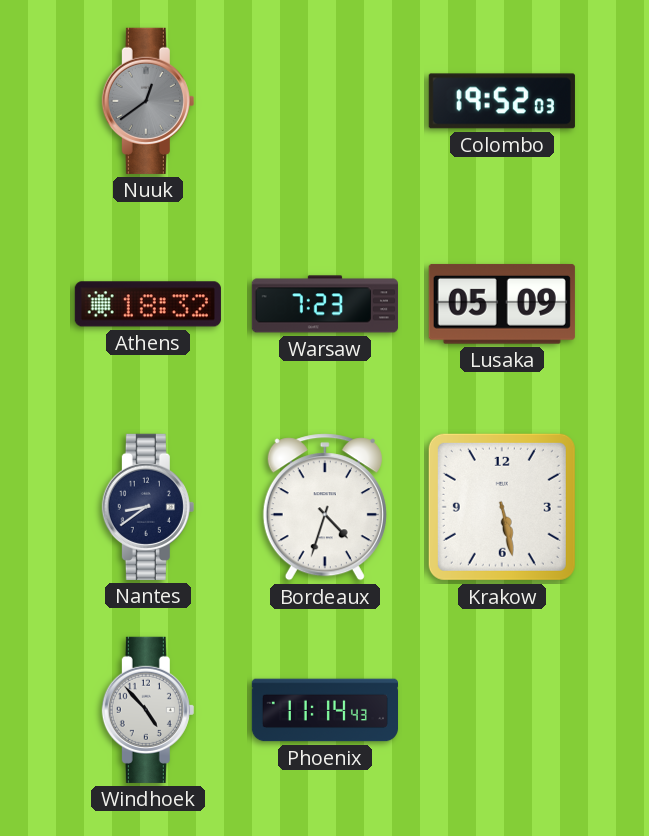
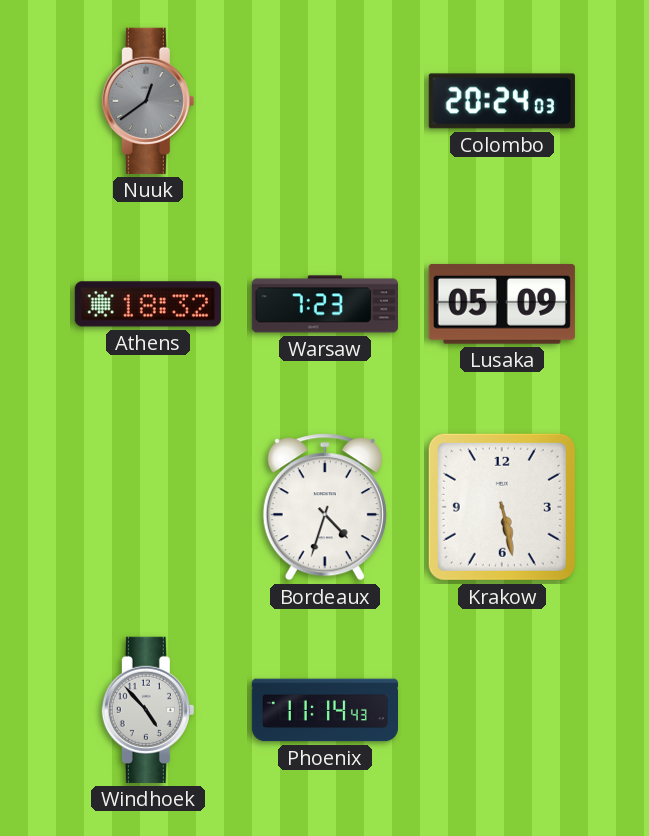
Colombo: 19:52 -> 20:24
Nantes: 8:39 -> none
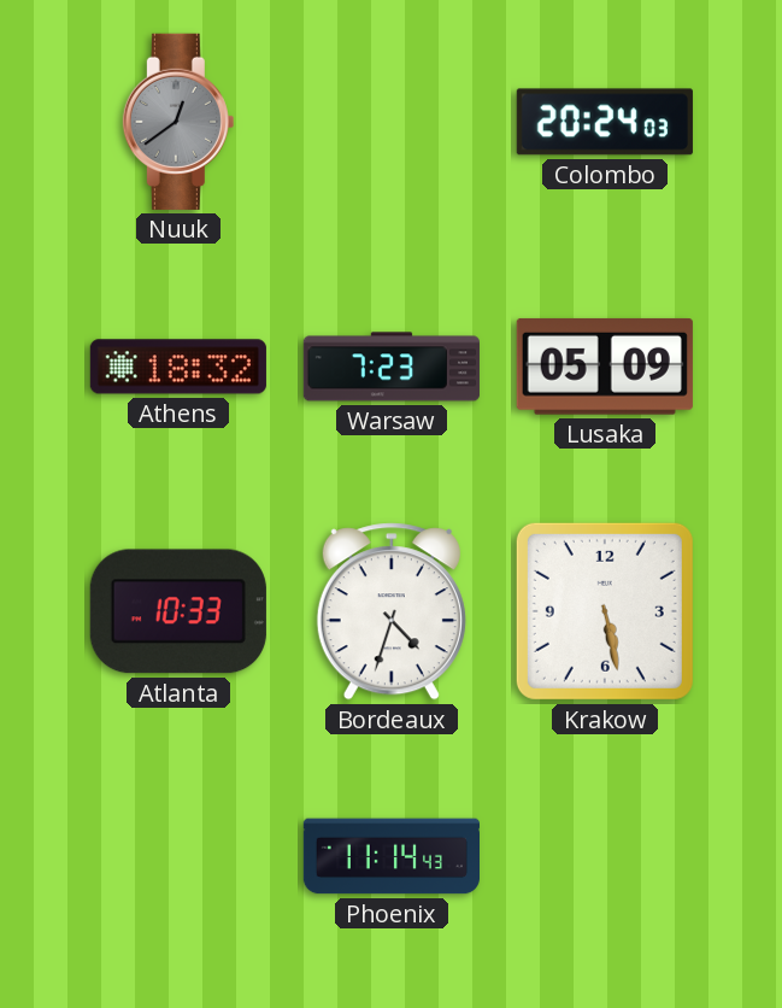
Atlanta: none -> 10:33
Windhoek: 4:53 -> none
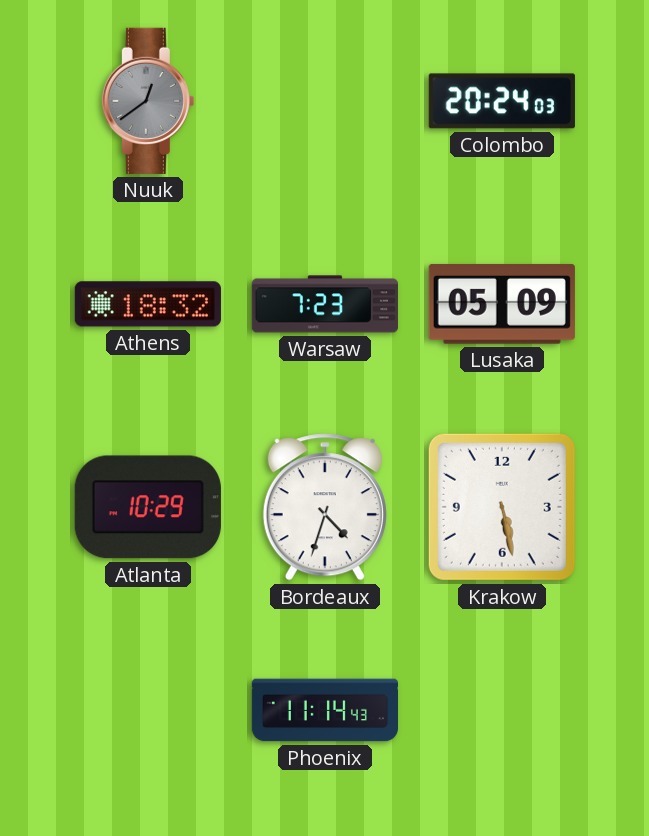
Atlanta: 10:33 -> 10:29
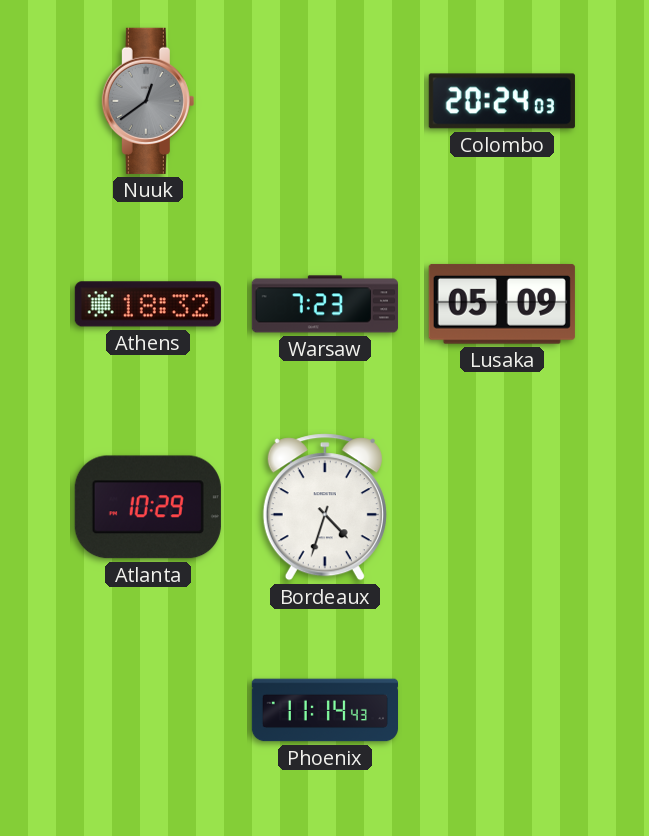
Krakow: 5:28 -> none
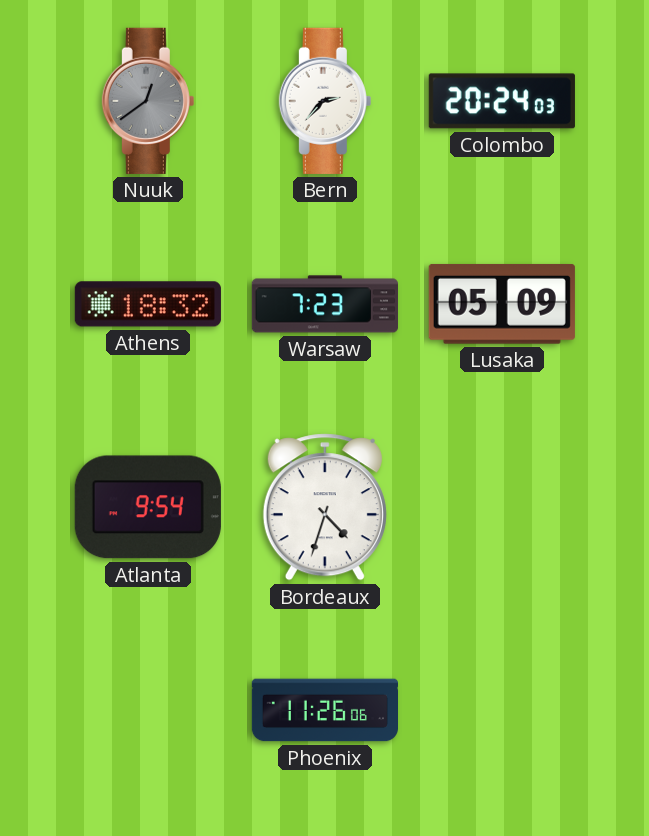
Bern: none -> 2:37
Atlanta: 10:29 -> 9:54
Phoenix: 11:14 -> 11:26
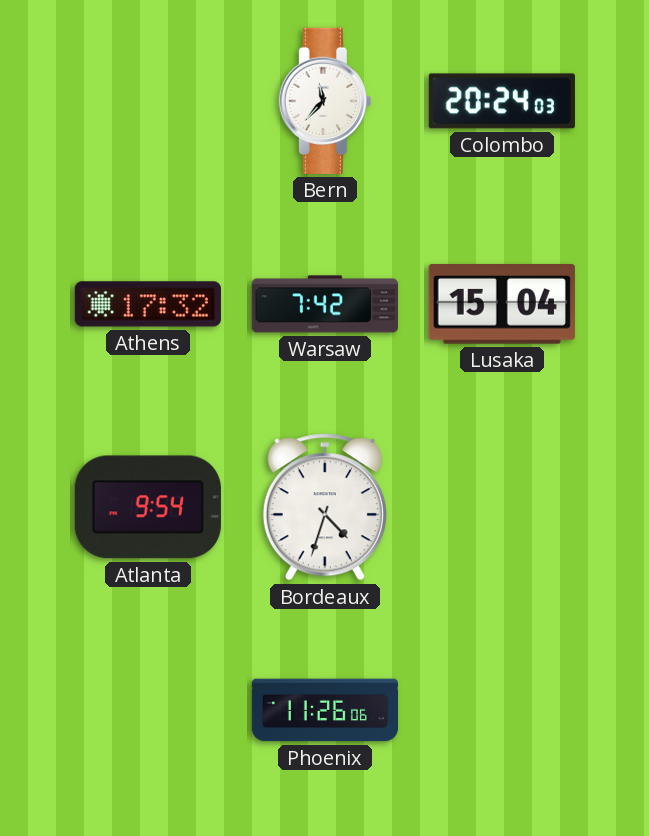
Nuuk: 12:39 -> none
Bern: 2:37 -> 11:37
Athens: 18:32 -> 17:32
Warsaw: 7:23 -> 7:42
Lusaka: 05:09 -> 15:04
